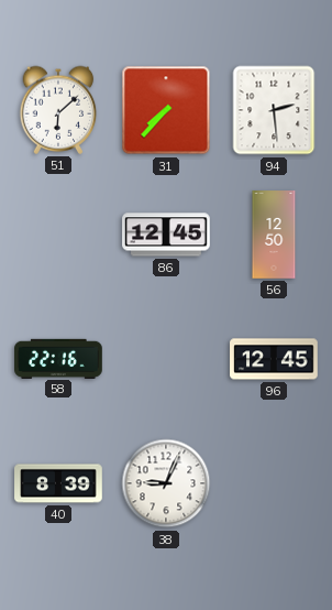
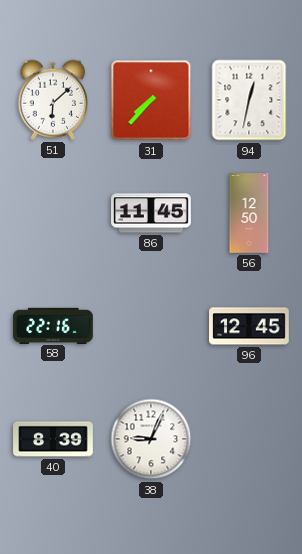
94: 2:29 -> 12:32
86: 12:45 -> 11:45
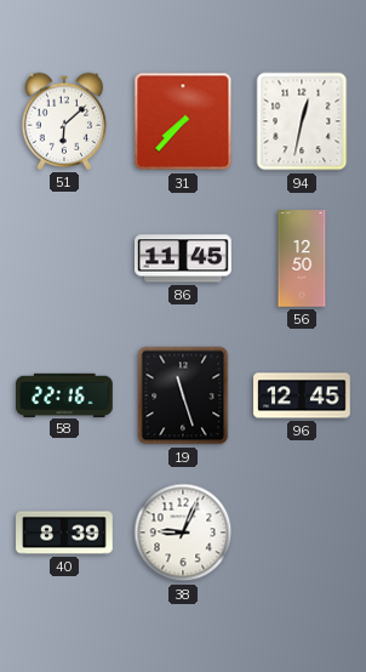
19: none -> 11:27
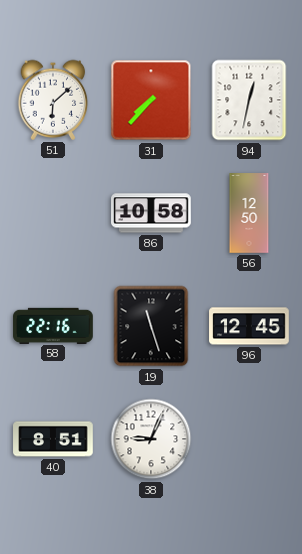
86: 11:45 -> 10:58
40: 8:39 -> 8:51
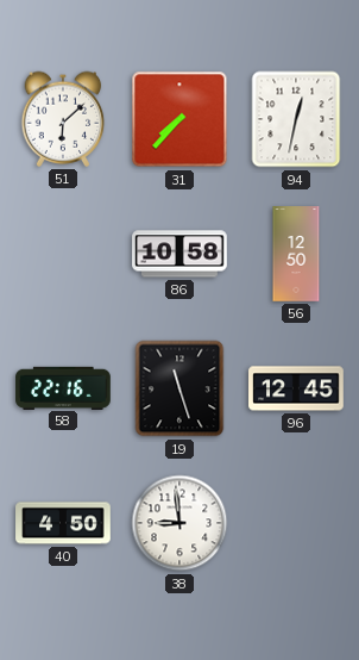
40: 8:51 -> 4:50
38: 9:04 -> 8:59
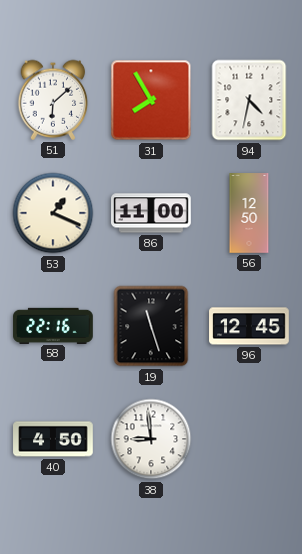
31: 7:37 -> 7:55
94: 12:32 -> 4:32
53: none -> 1:19
86: 10:58 -> 11:00
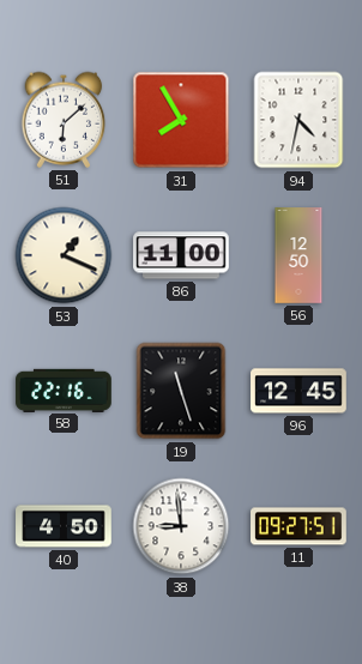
11: none -> 09:27
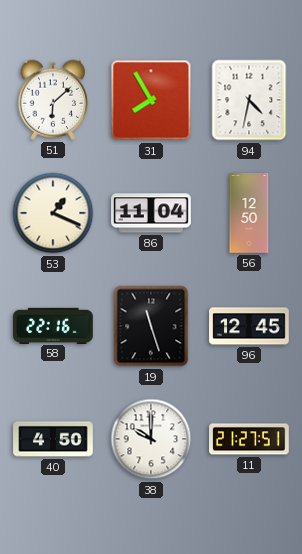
86: 11:00 -> 11:04
38: 8:59 -> 10:00
11: 09:27 -> 21:27
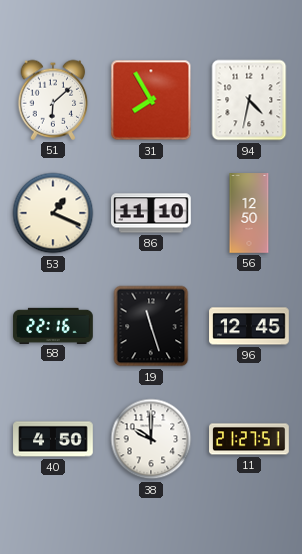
86: 11:04 -> 11:10
